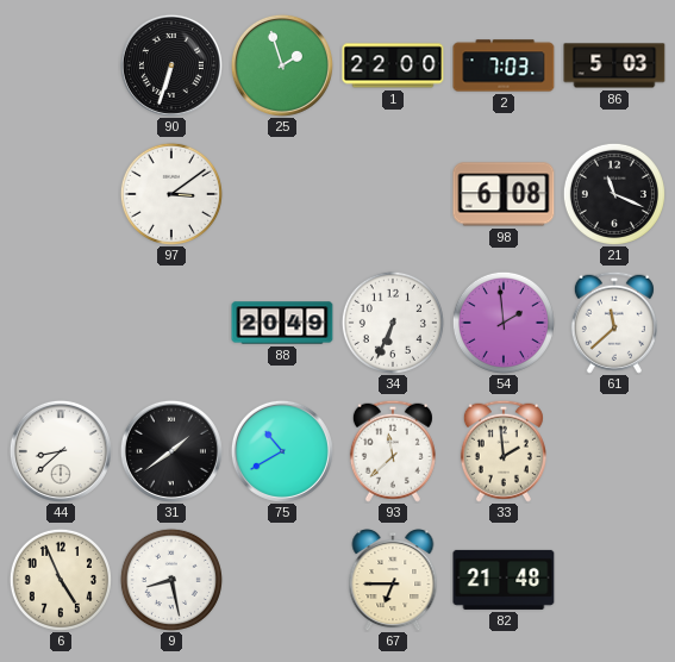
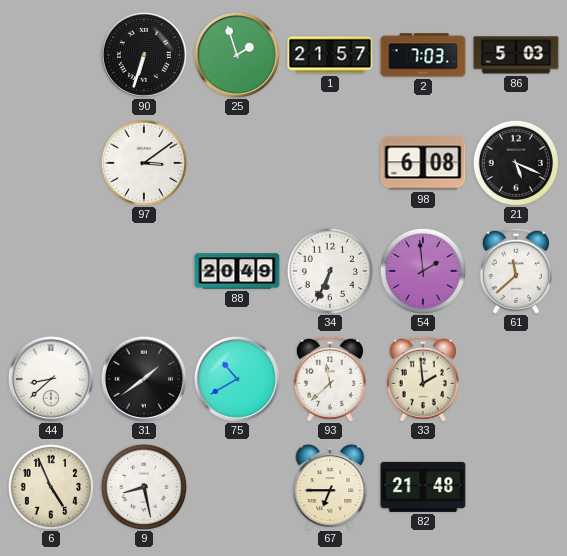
1: 22:00 -> 21:57
21: 11:19 -> 5:19
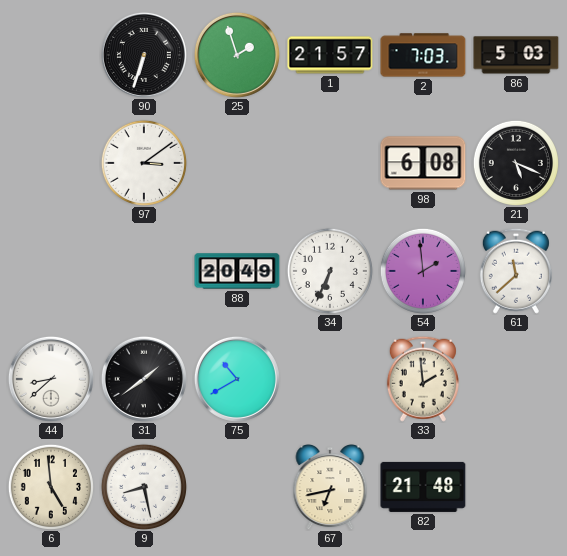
93: 11:38 -> none
6: 4:56 -> 4:59
67: 6:45 -> 6:43
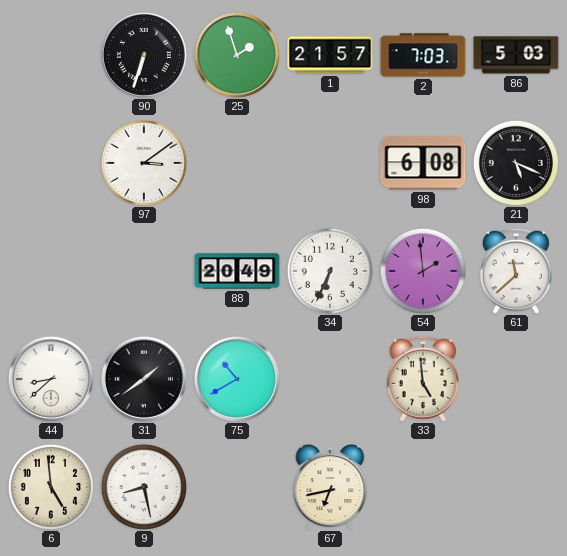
33: 1:59 -> 4:59
82: 21:48 -> none
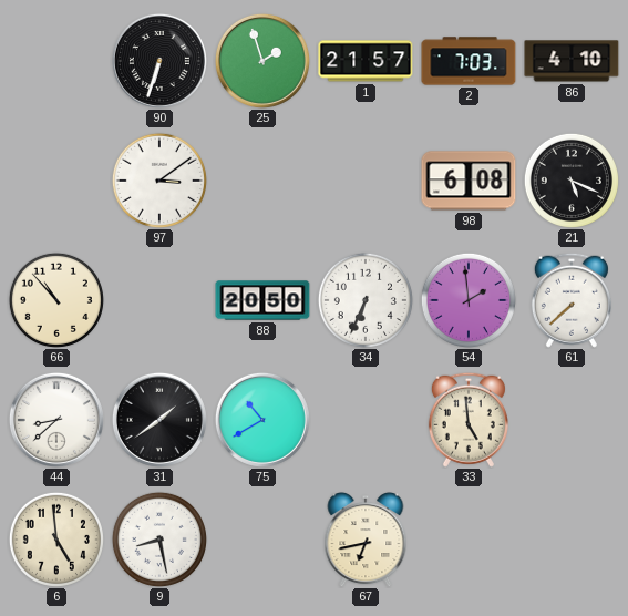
86: 5:03 -> 4:10
66: none -> 10:53
88: 20:49 -> 20:50
61: 11:38 -> 7:38
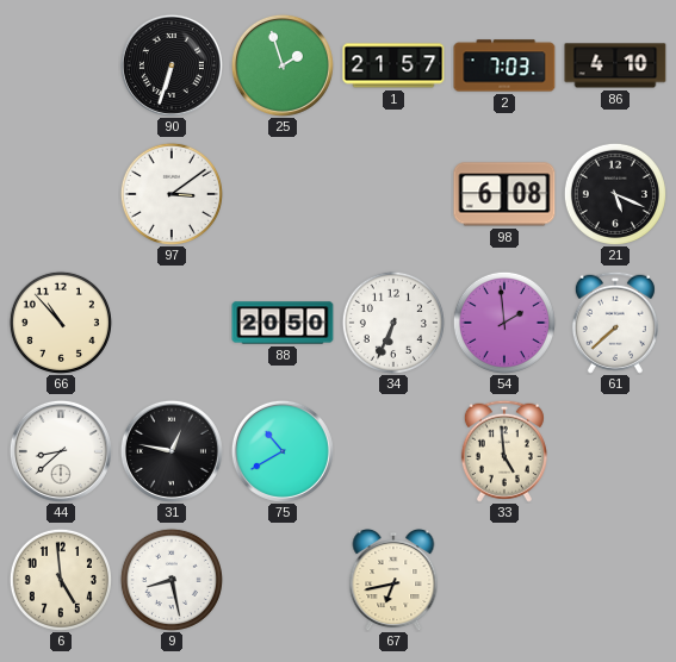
31: 1:39 -> 12:47
